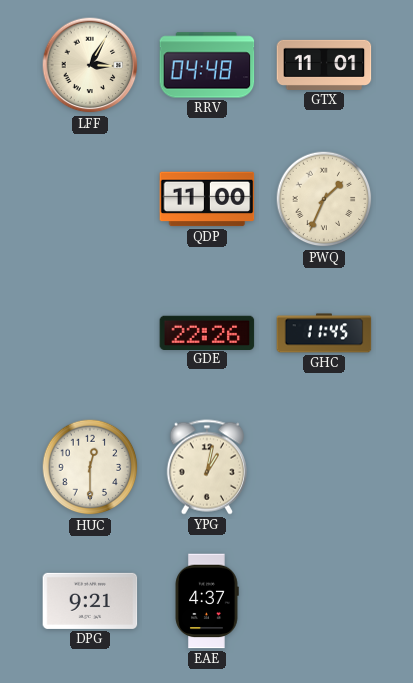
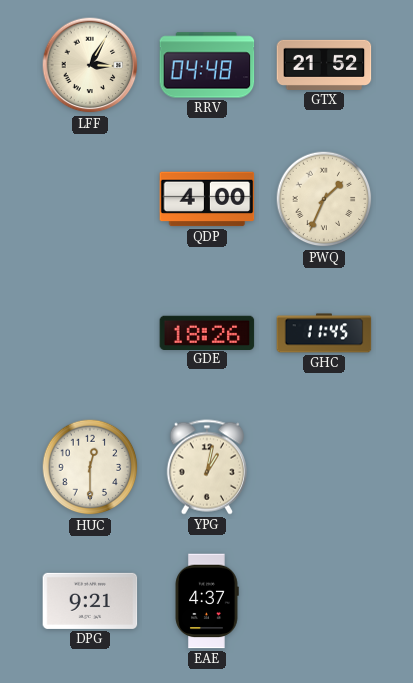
GTX: 11:01 -> 21:52
QDP: 11:00 -> 4:00
GDE: 22:26 -> 18:26
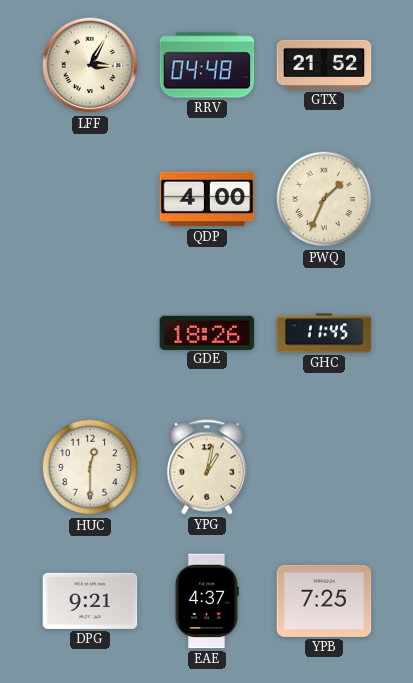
YPB: none -> 7:25
